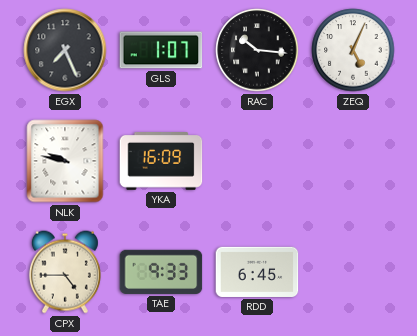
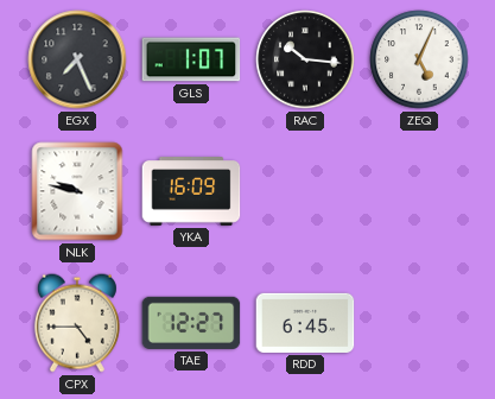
TAE: 9:33 -> 12:27
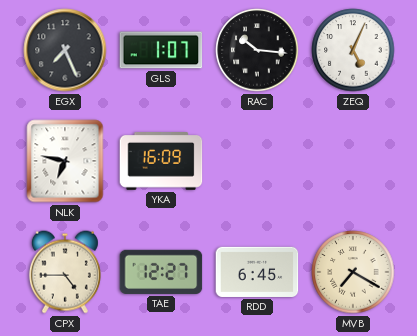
NLK: 9:47 -> 6:47
MVB: none -> 7:20
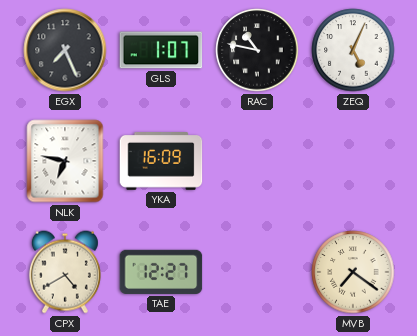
RAC: 10:16 -> 10:47
CPX: 4:45 -> 4:40
RDD: 6:45 -> none
MVB: 7:20 -> 7:21
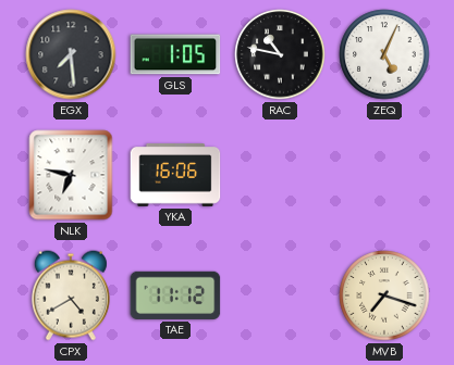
EGX: 7:26 -> 7:29
GLS: 1:07 -> 1:05
YKA: 16:09 -> 16:06
TAE: 12:27 -> 11:12
MVB: 7:21 -> 7:18
